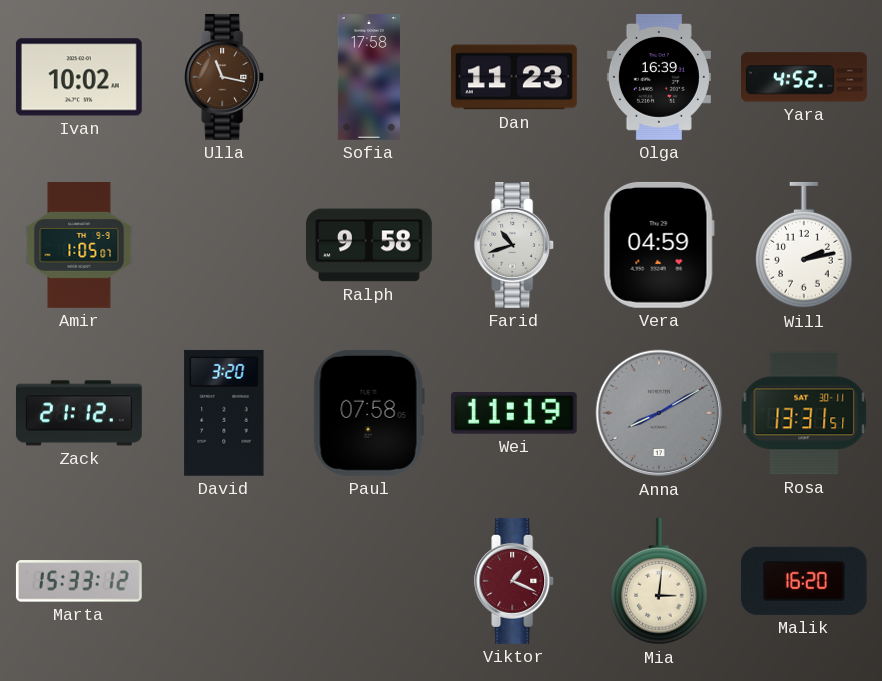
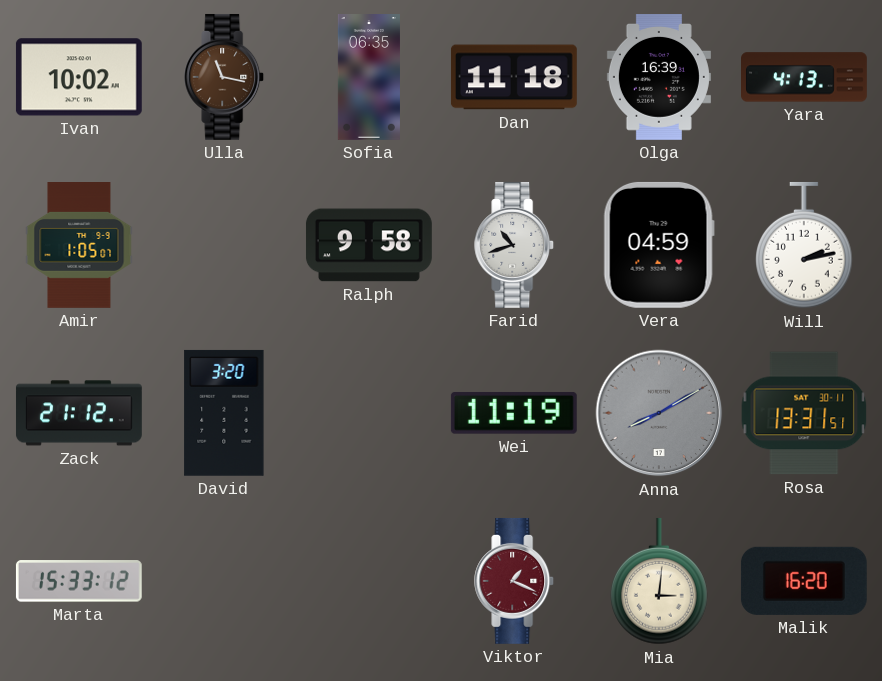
Sofia: 17:58 -> 06:35
Dan: 11:23 -> 11:18
Yara: 4:52 -> 4:13
Paul: 07:58 -> none
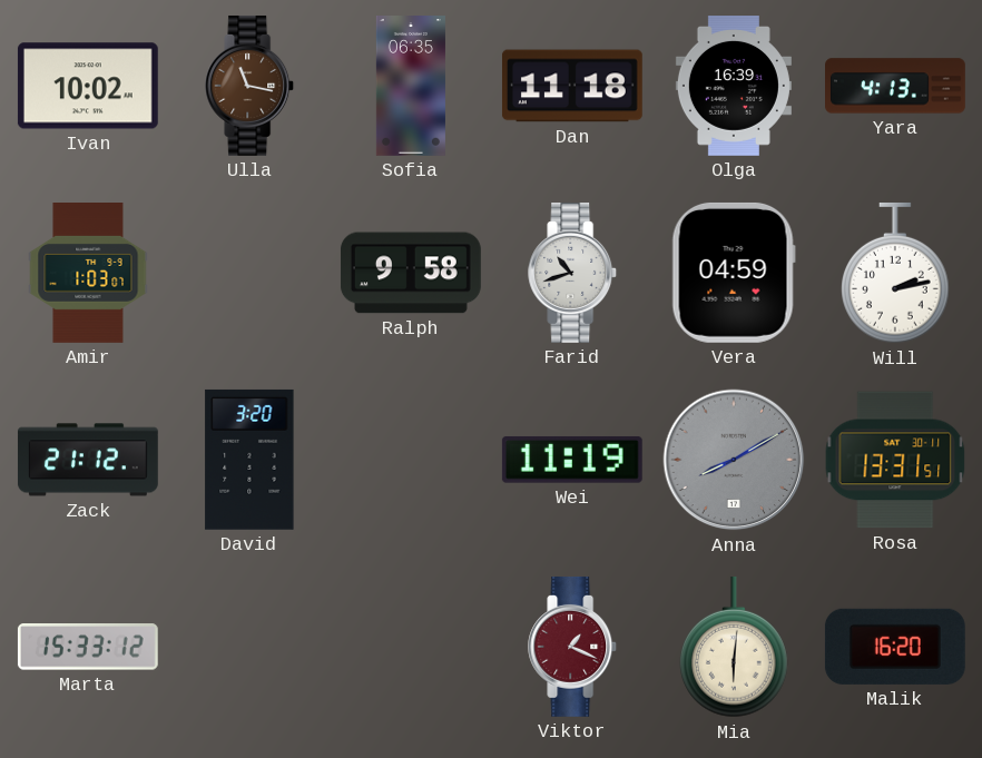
Amir: 1:05 -> 1:03
Mia: 3:01 -> 6:01
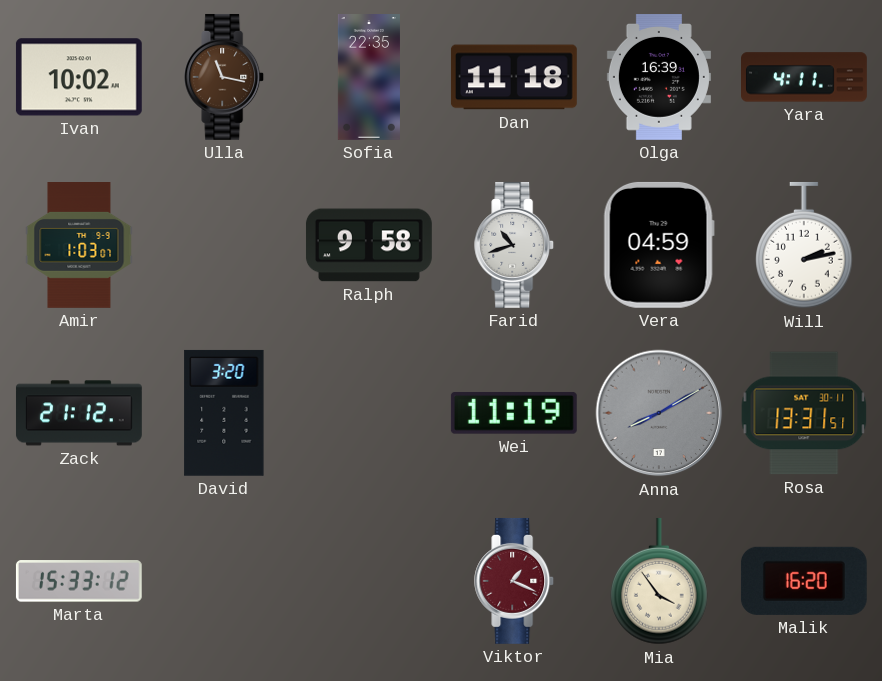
Sofia: 06:35 -> 22:35
Yara: 4:13 -> 4:11
Mia: 6:01 -> 3:54
